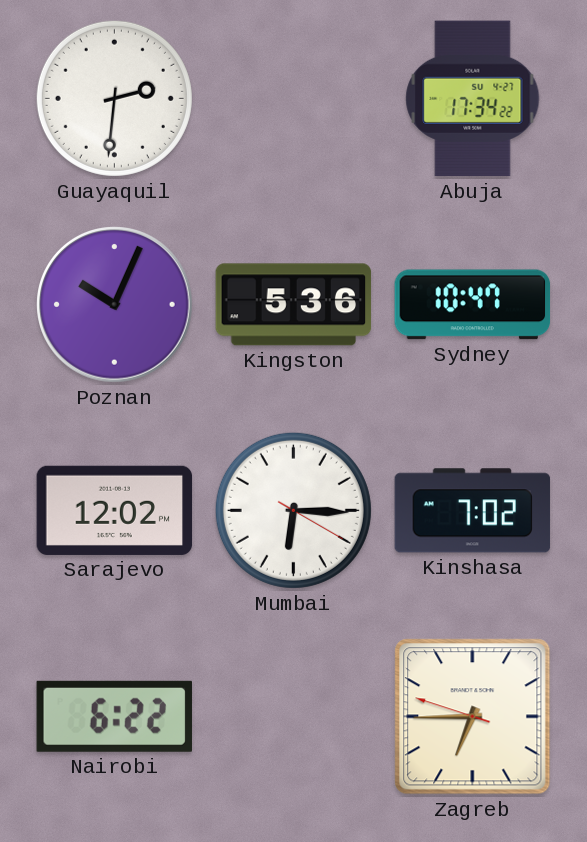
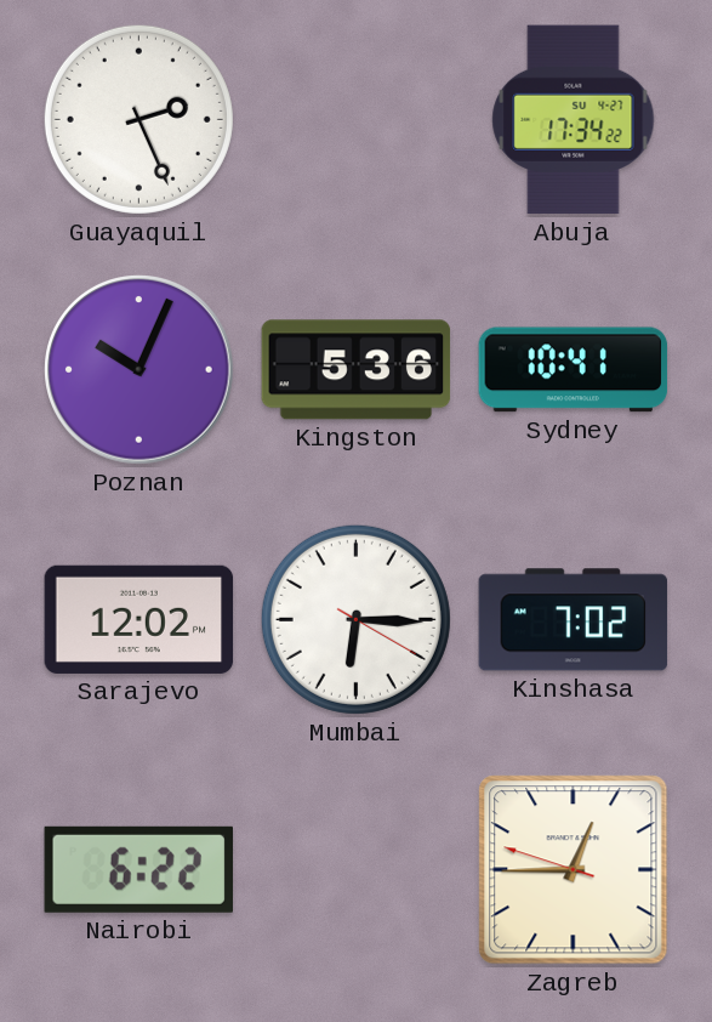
Guayaquil: 2:31 -> 2:26
Sydney: 10:47 -> 10:41
Zagreb: 6:44 -> 12:44
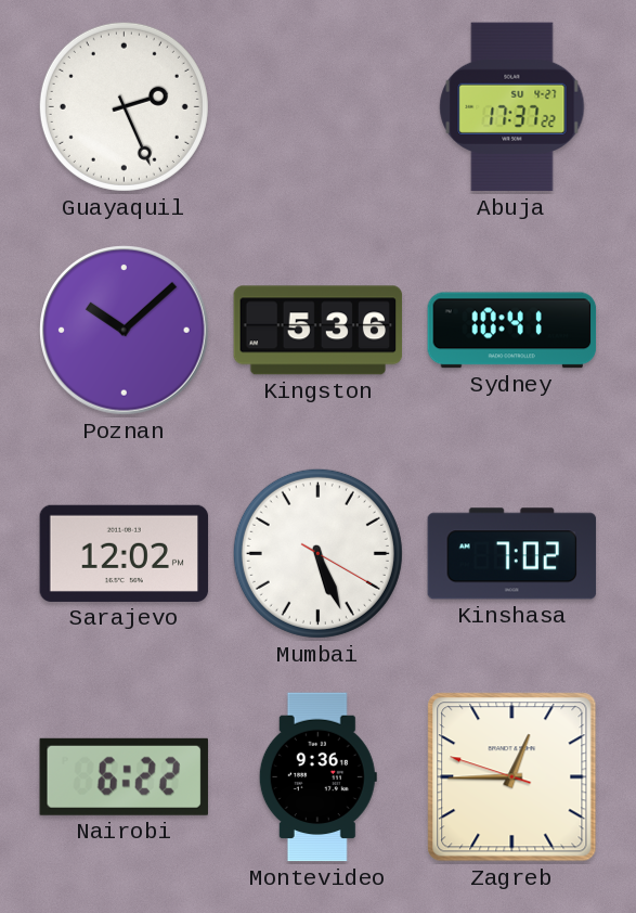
Abuja: 17:34 -> 17:37
Poznan: 10:04 -> 10:08
Mumbai: 6:15 -> 5:26
Montevideo: none -> 9:36
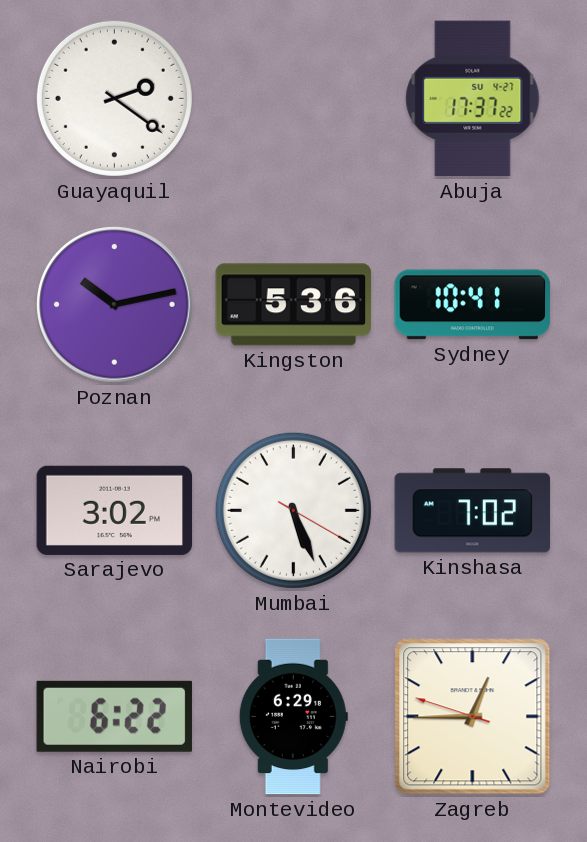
Guayaquil: 2:26 -> 2:21
Poznan: 10:08 -> 10:13
Sarajevo: 12:02 -> 3:02
Montevideo: 9:36 -> 6:29
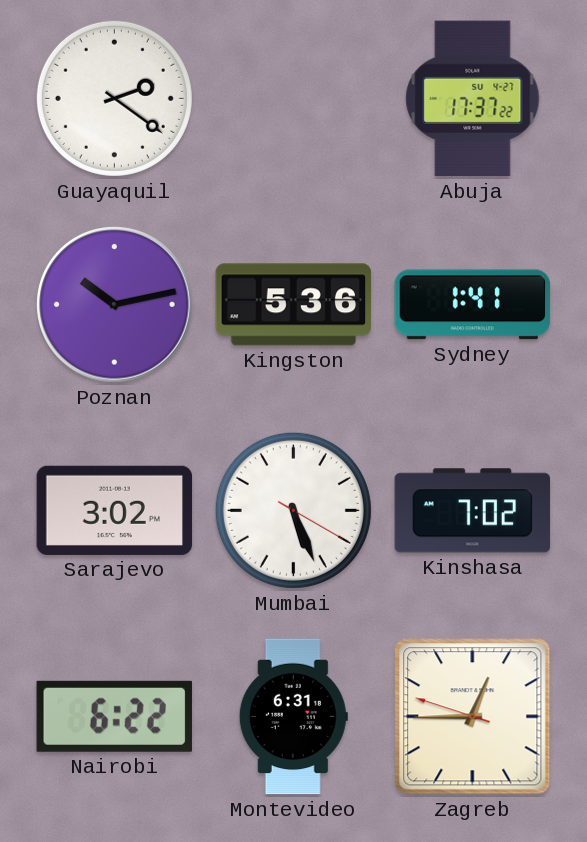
Sydney: 10:41 -> 1:41
Montevideo: 6:29 -> 6:31
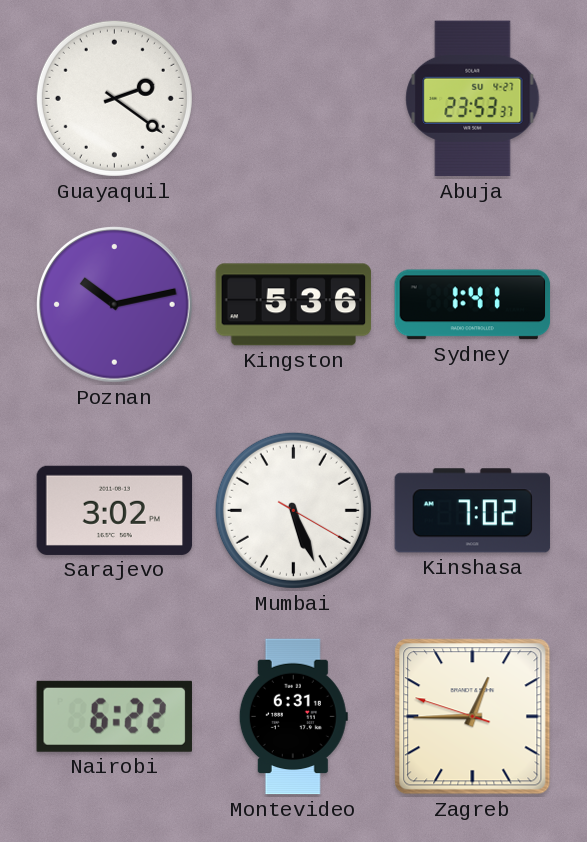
Abuja: 17:37 -> 23:53
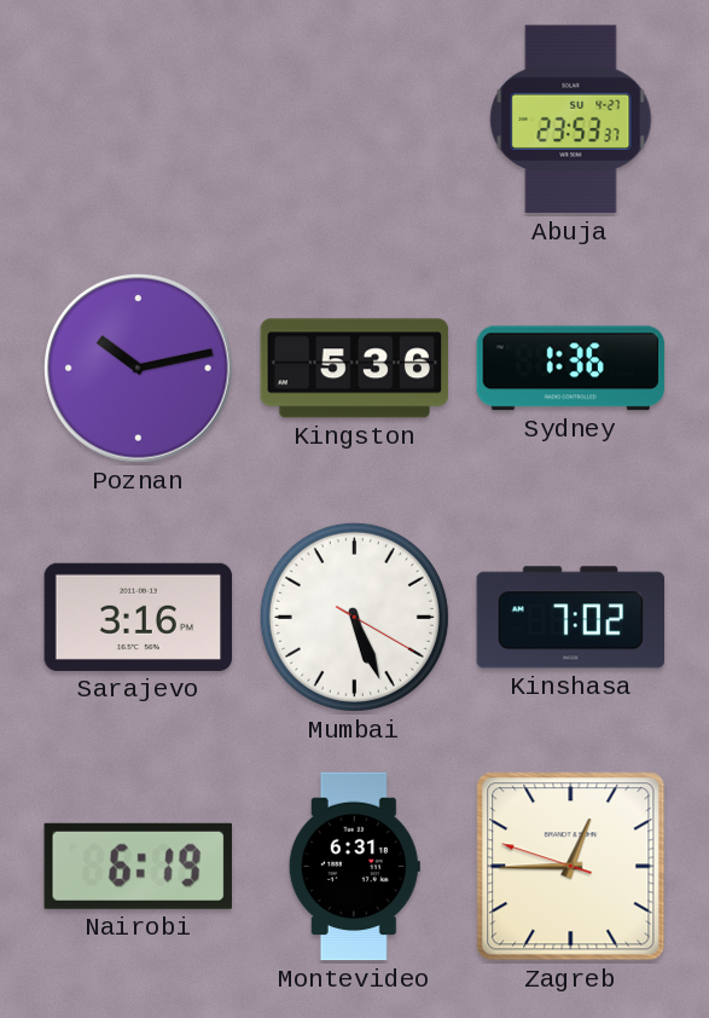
Guayaquil: 2:21 -> none
Sydney: 1:41 -> 1:36
Sarajevo: 3:02 -> 3:16
Nairobi: 6:22 -> 6:19
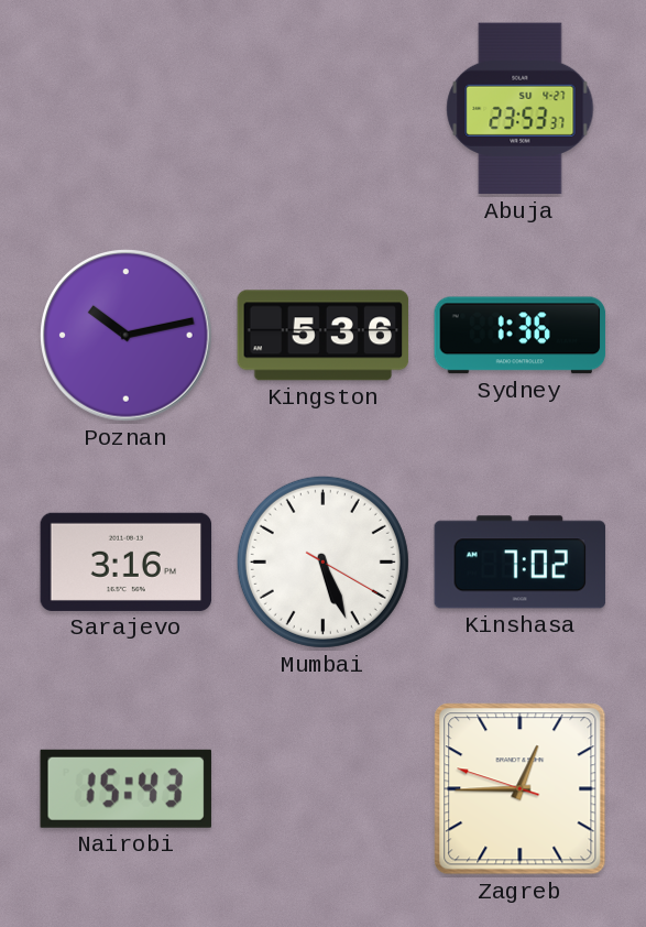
Nairobi: 6:19 -> 15:43
Montevideo: 6:31 -> none
